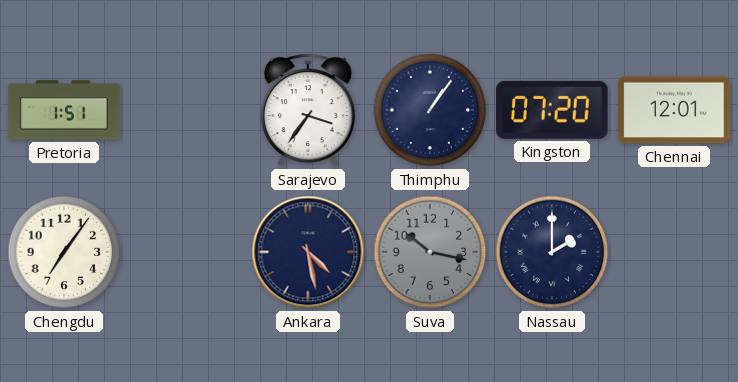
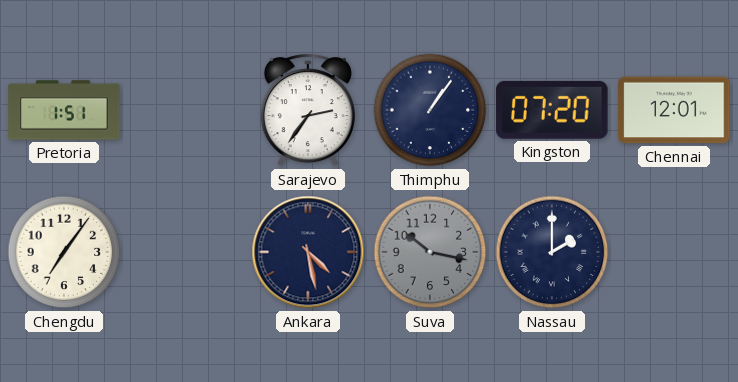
Sarajevo: 3:36 -> 2:36
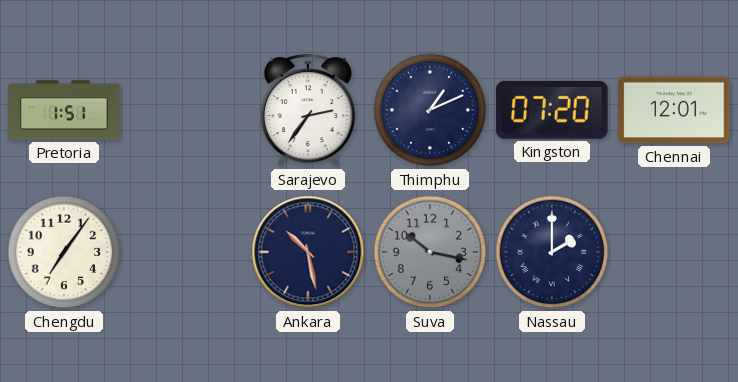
Thimphu: 1:06 -> 1:11
Ankara: 4:28 -> 10:28
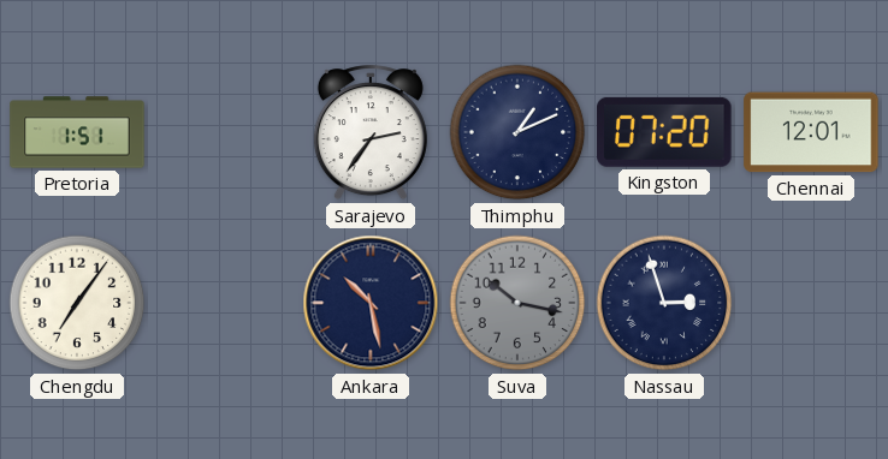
Nassau: 2:00 -> 2:57
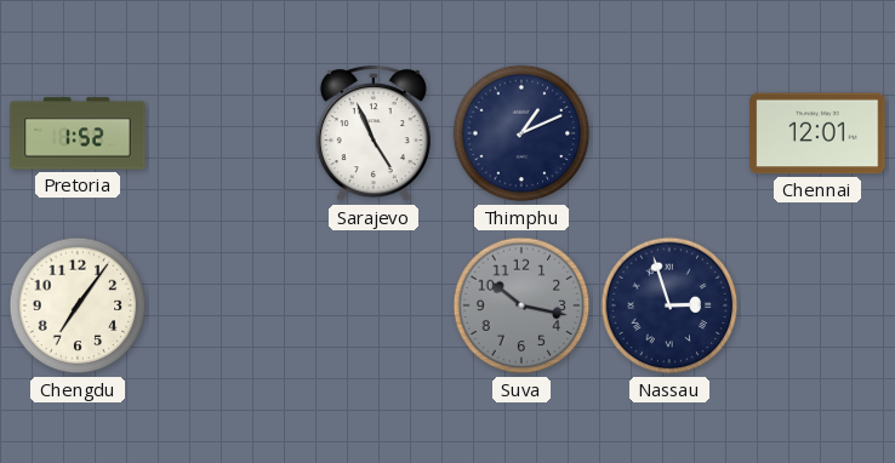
Pretoria: 1:51 -> 1:52
Sarajevo: 2:36 -> 4:56
Kingston: 07:20 -> none
Ankara: 10:28 -> none
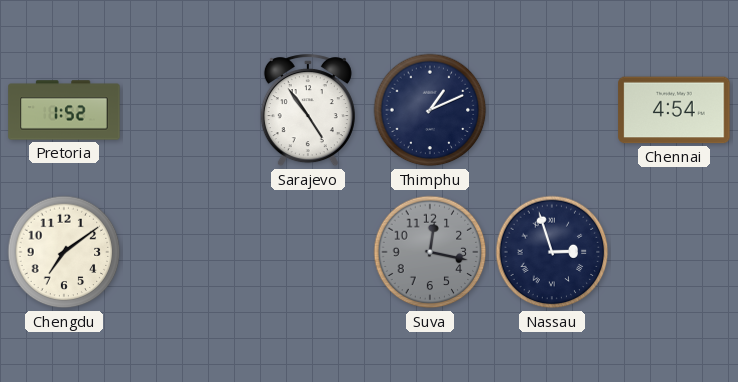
Sarajevo: 4:56 -> 4:54
Chennai: 12:01 -> 4:54
Chengdu: 7:06 -> 7:09
Suva: 10:17 -> 12:17
